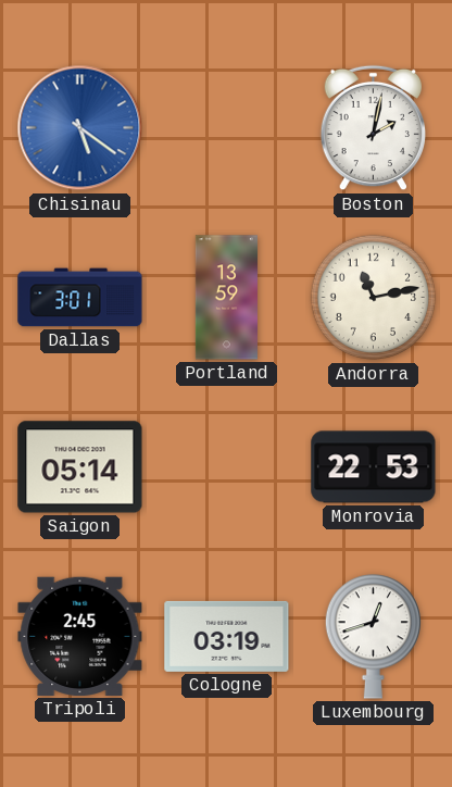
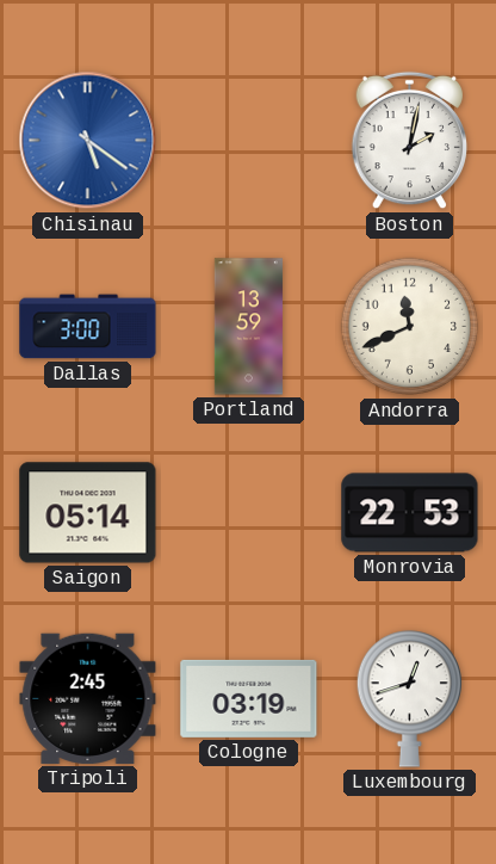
Dallas: 3:01 -> 3:00
Andorra: 11:13 -> 11:41
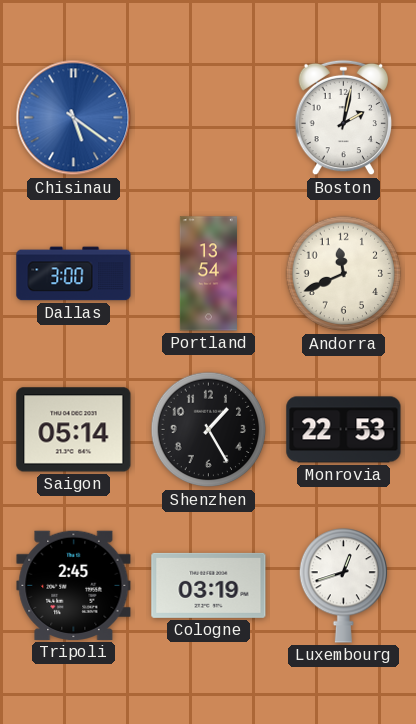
Portland: 13:59 -> 13:54
Shenzhen: none -> 1:25
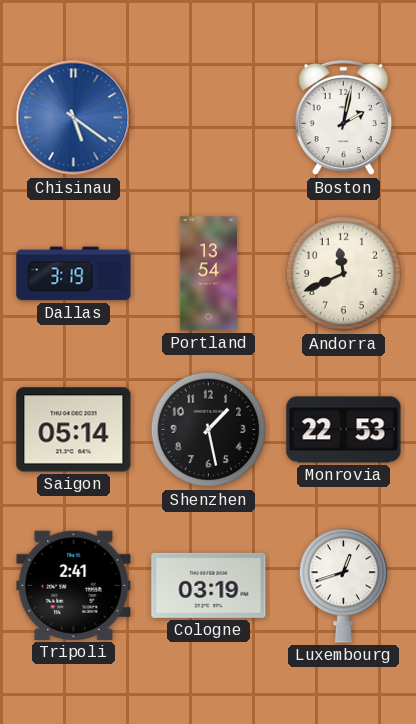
Dallas: 3:00 -> 3:19
Shenzhen: 1:25 -> 1:28
Tripoli: 2:45 -> 2:41
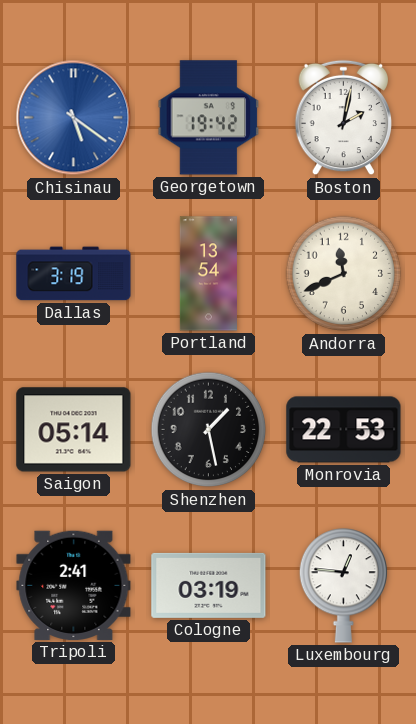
Georgetown: none -> 19:42
Luxembourg: 12:42 -> 12:46
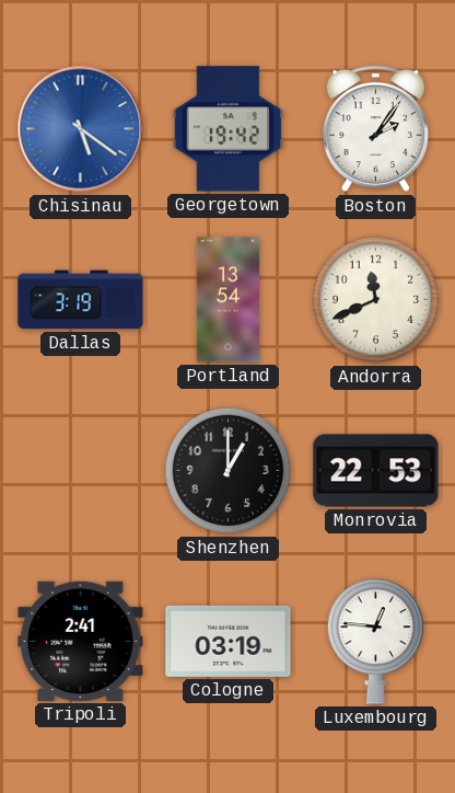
Boston: 2:02 -> 2:06
Saigon: 05:14 -> none
Shenzhen: 1:28 -> 1:00
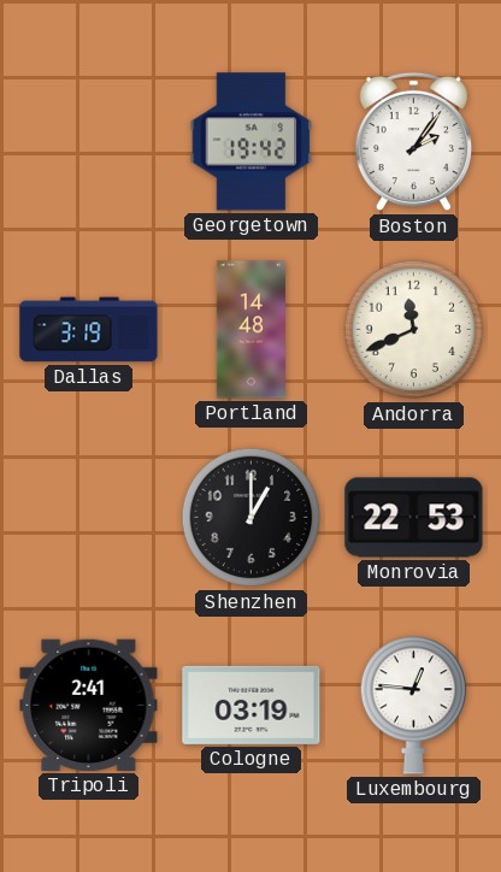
Chisinau: 5:21 -> none
Portland: 13:54 -> 14:48
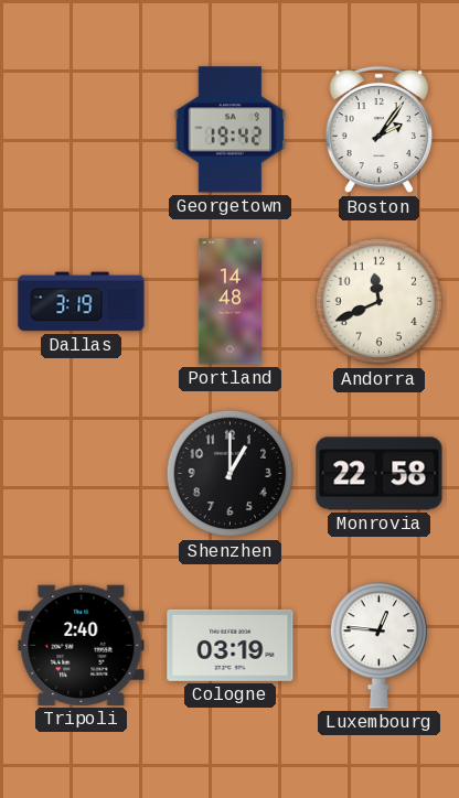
Monrovia: 22:53 -> 22:58
Tripoli: 2:41 -> 2:40
